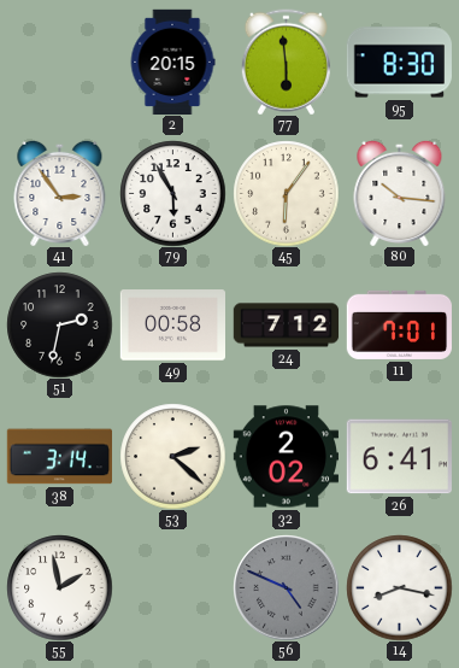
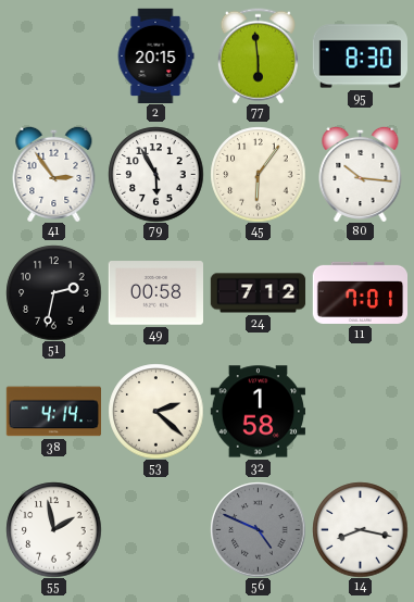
38: 3:14 -> 4:14
32: 2:02 -> 1:58
26: 6:41 -> none
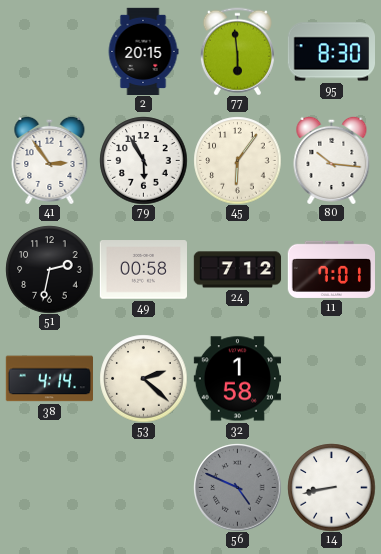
55: 1:58 -> none
14: 8:17 -> 8:43
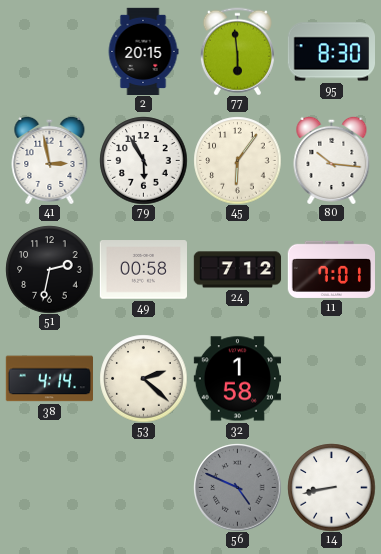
41: 2:54 -> 2:58
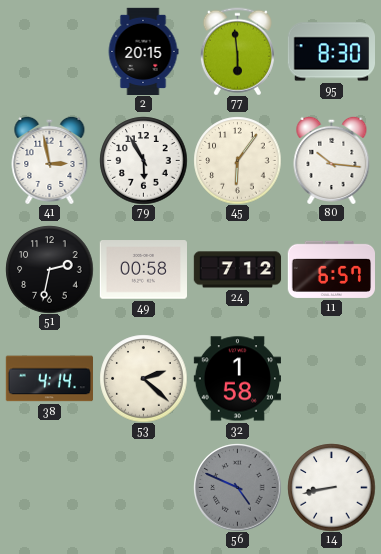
11: 7:01 -> 6:57
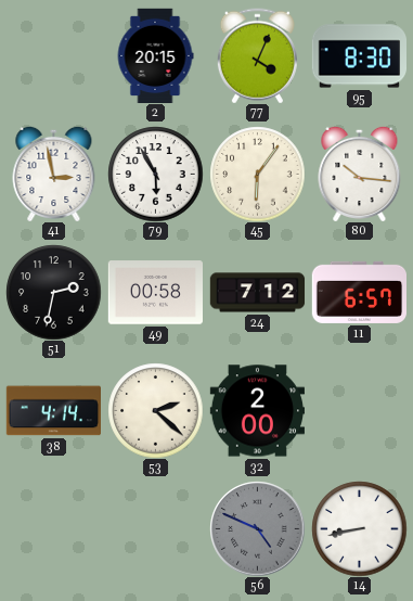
77: 5:59 -> 4:04
32: 1:58 -> 2:00
